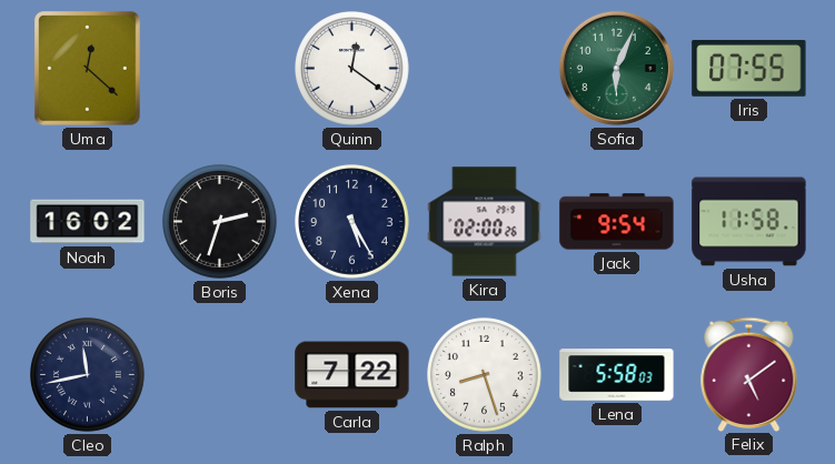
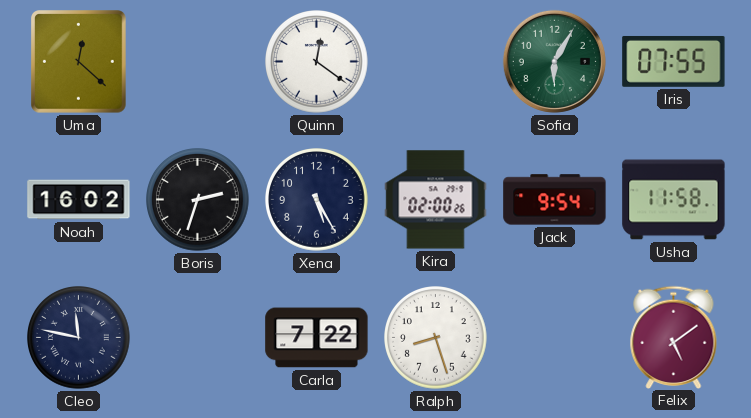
Sofia: 6:04 -> 6:05
Cleo: 11:43 -> 11:47
Lena: 5:58 -> none
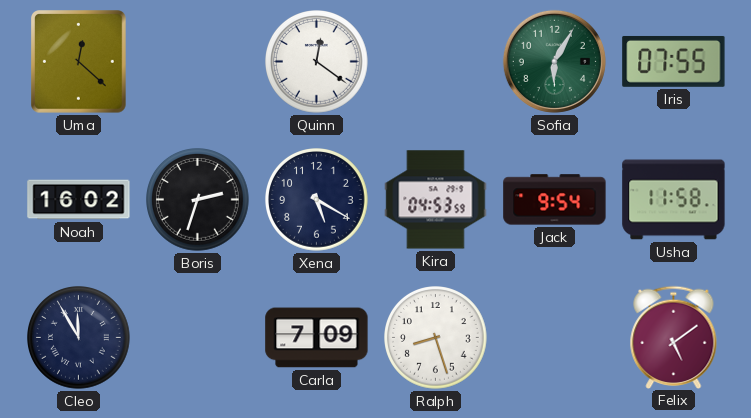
Xena: 5:25 -> 5:20
Kira: 02:00 -> 04:53
Cleo: 11:47 -> 11:55
Carla: 7:22 -> 7:09
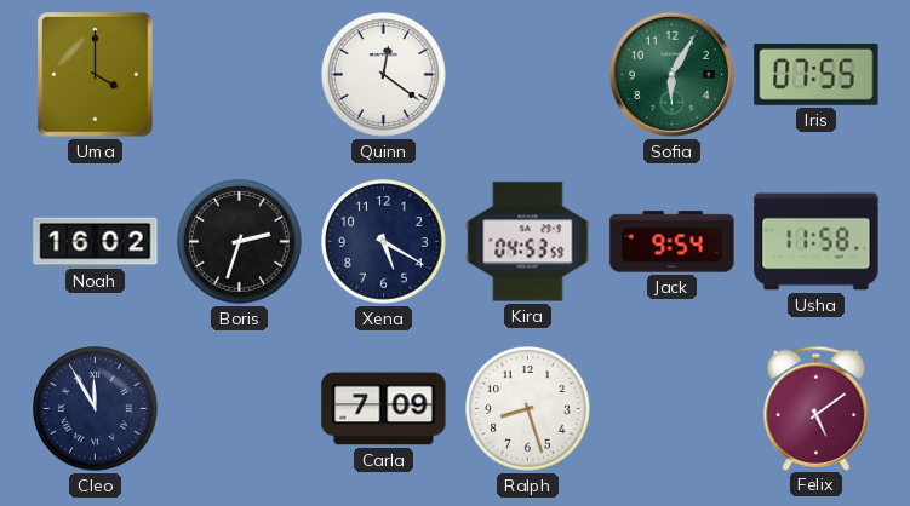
Uma: 12:22 -> 4:00
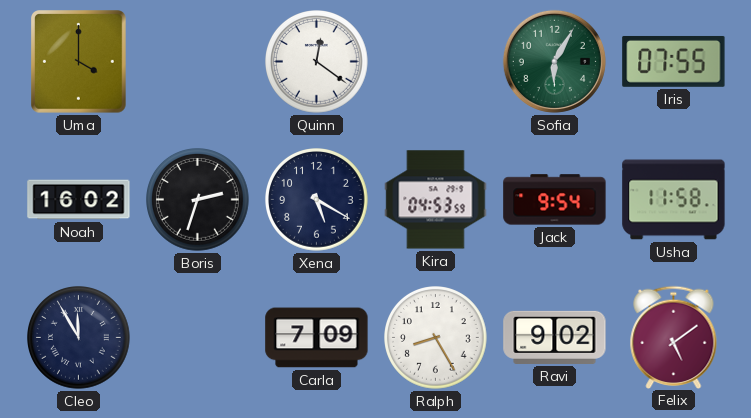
Ralph: 8:27 -> 8:25
Ravi: none -> 9:02
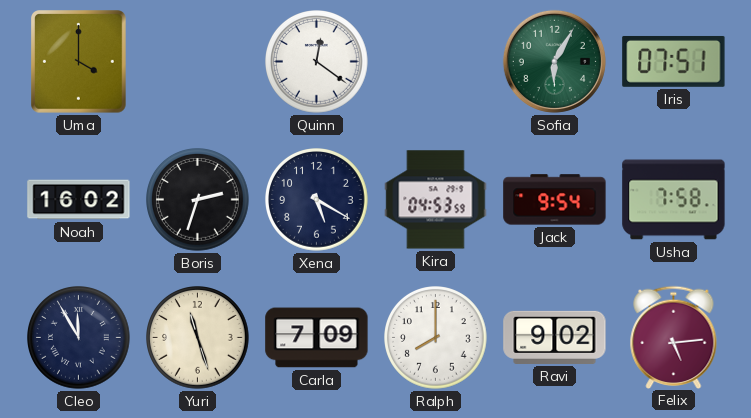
Iris: 07:55 -> 07:51
Usha: 11:58 -> 7:58
Yuri: none -> 11:27
Ralph: 8:25 -> 8:00
Felix: 5:09 -> 5:14
